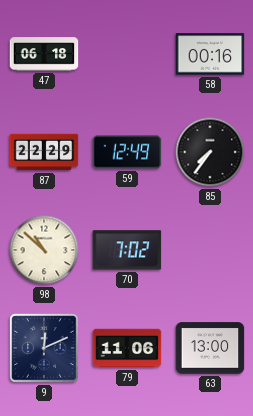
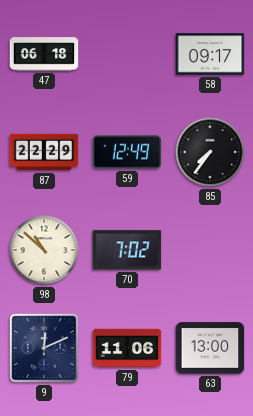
58: 00:16 -> 09:17
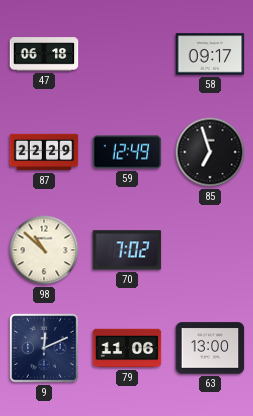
85: 7:36 -> 6:57
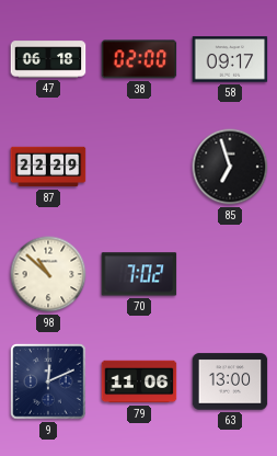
38: none -> 02:00
59: 12:49 -> none
